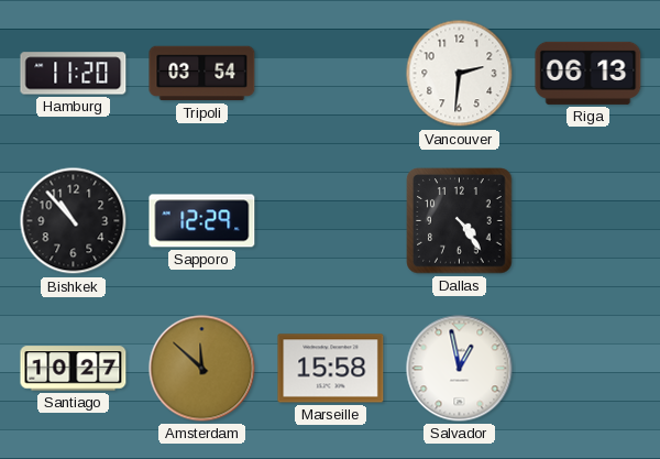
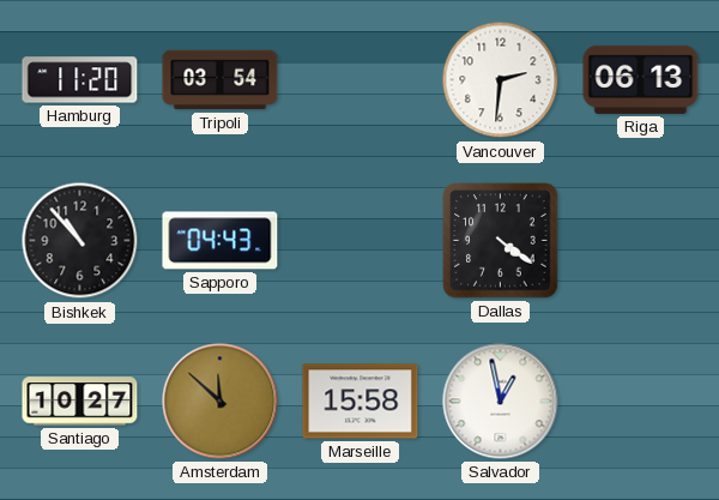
Sapporo: 12:29 -> 04:43
Dallas: 4:24 -> 4:21
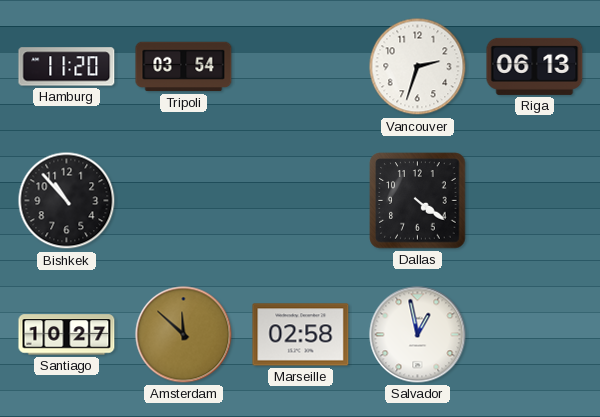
Vancouver: 2:31 -> 2:33
Sapporo: 04:43 -> none
Marseille: 15:58 -> 02:58
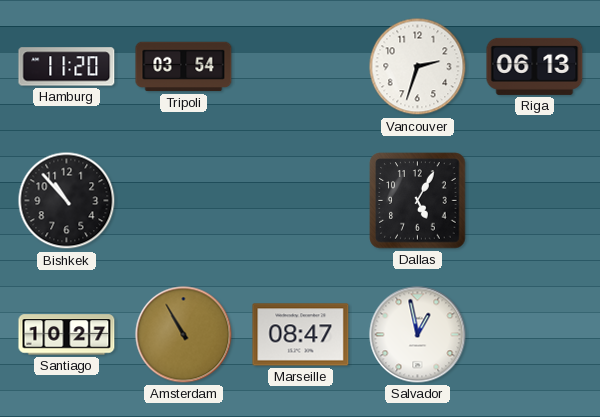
Dallas: 4:21 -> 5:05
Amsterdam: 11:52 -> 10:55
Marseille: 02:58 -> 08:47
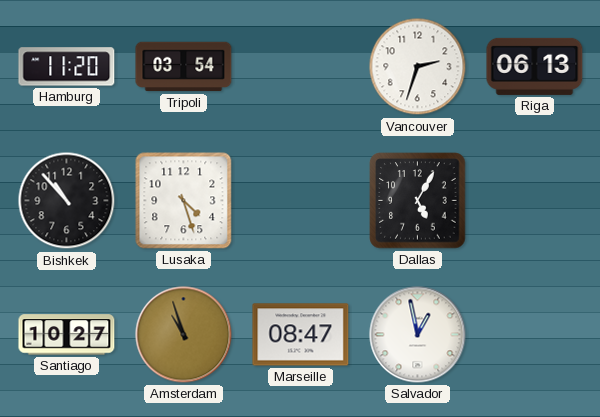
Lusaka: none -> 4:27
Amsterdam: 10:55 -> 10:57
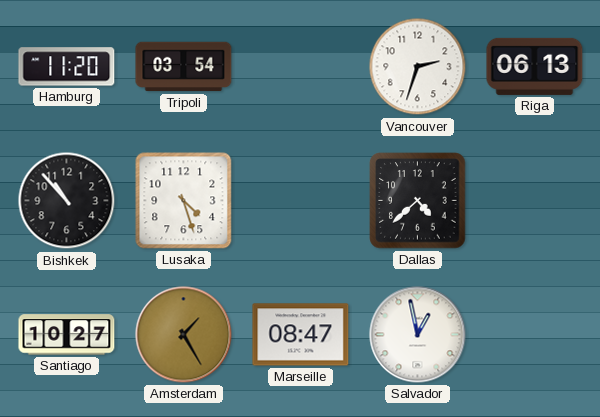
Dallas: 5:05 -> 4:38
Amsterdam: 10:57 -> 1:25
